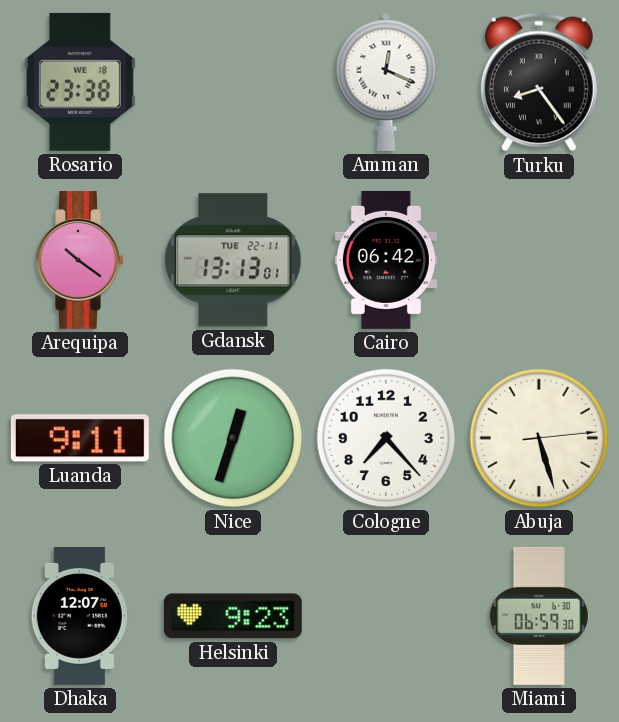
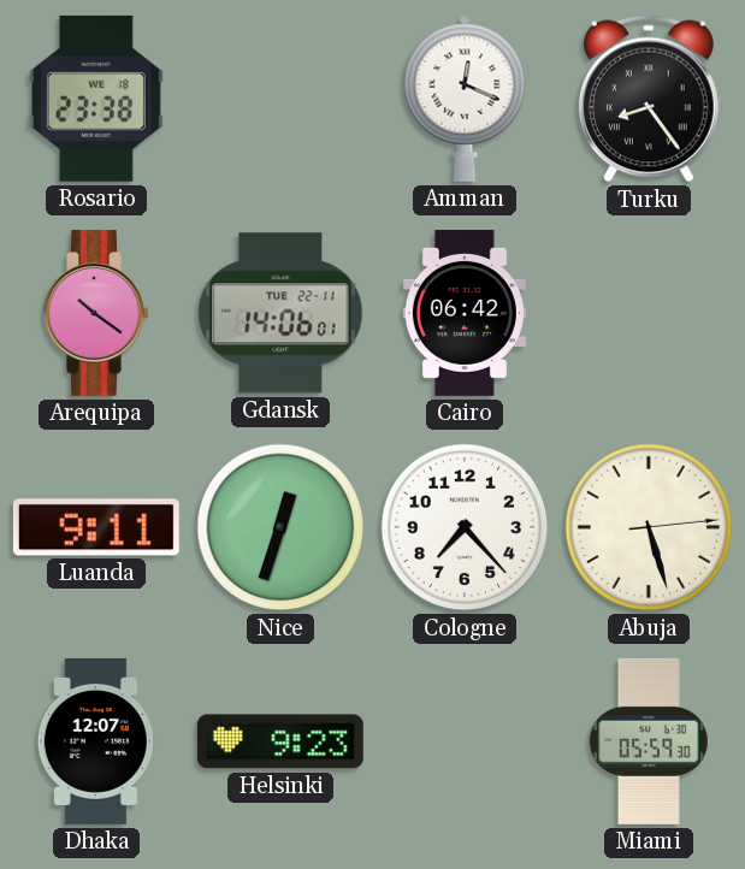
Gdansk: 13:13 -> 14:06
Miami: 06:59 -> 05:59
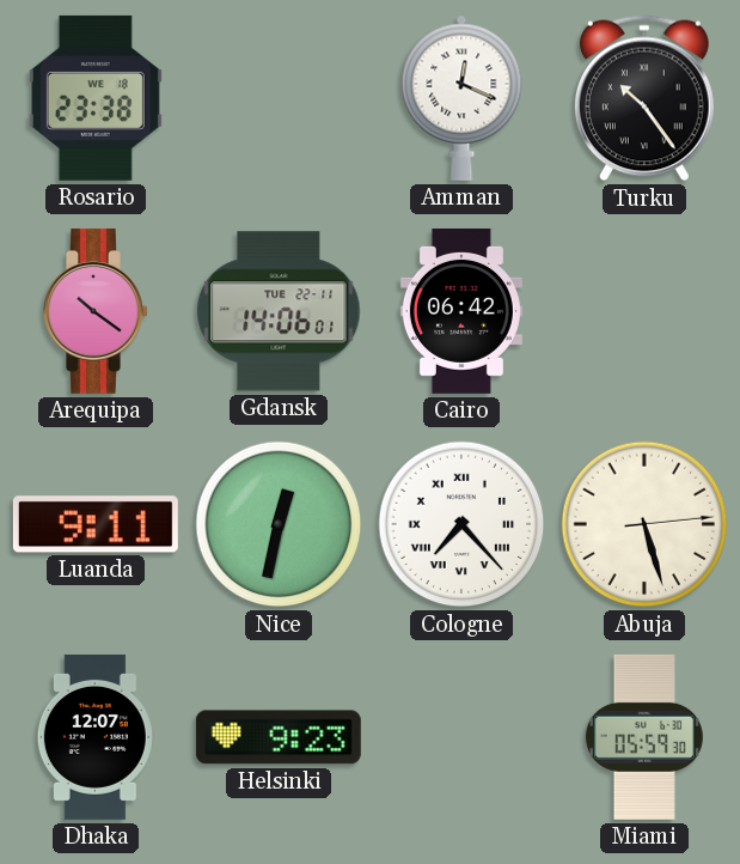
Turku: 8:24 -> 10:24
Nice: 12:33 -> 12:32
Cologne numerals: Arabic -> Roman
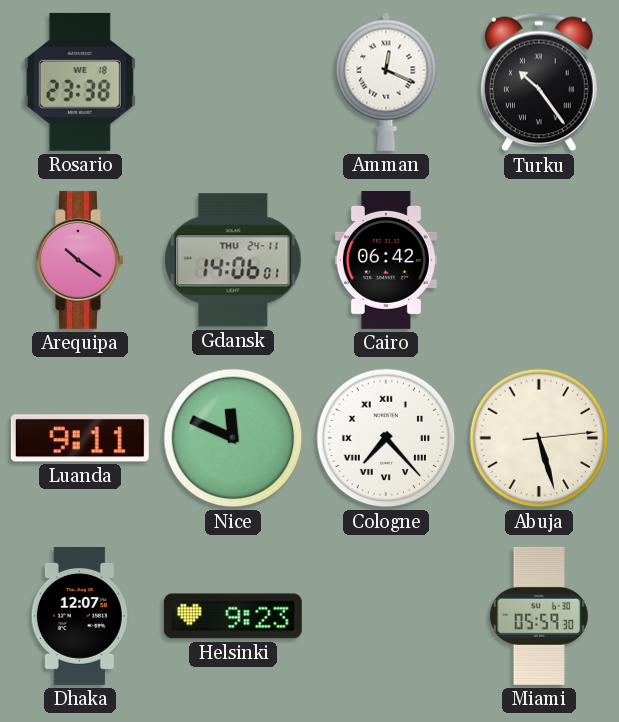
Gdansk date: TUE 22-11 -> THU 24-11
Nice: 12:32 -> 11:49
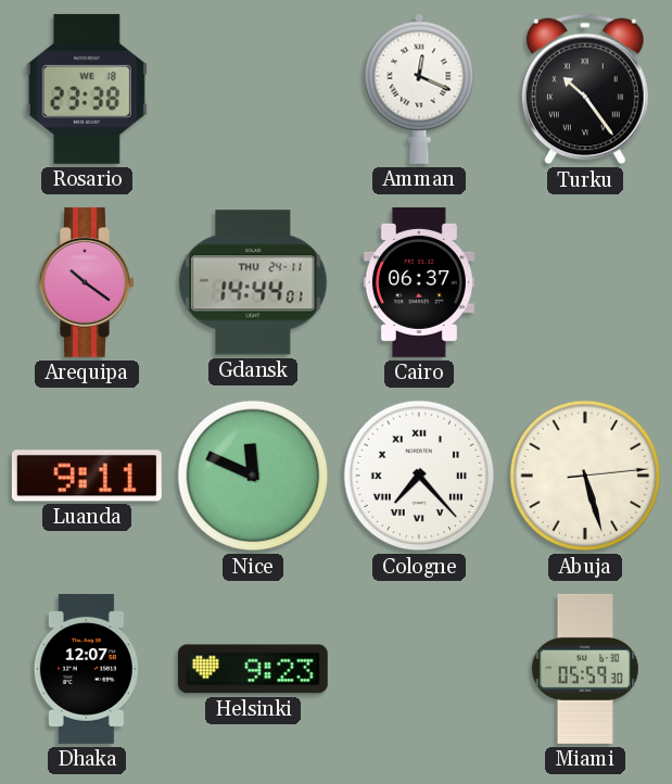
Gdansk: 14:06 -> 14:44
Cairo: 06:42 -> 06:37
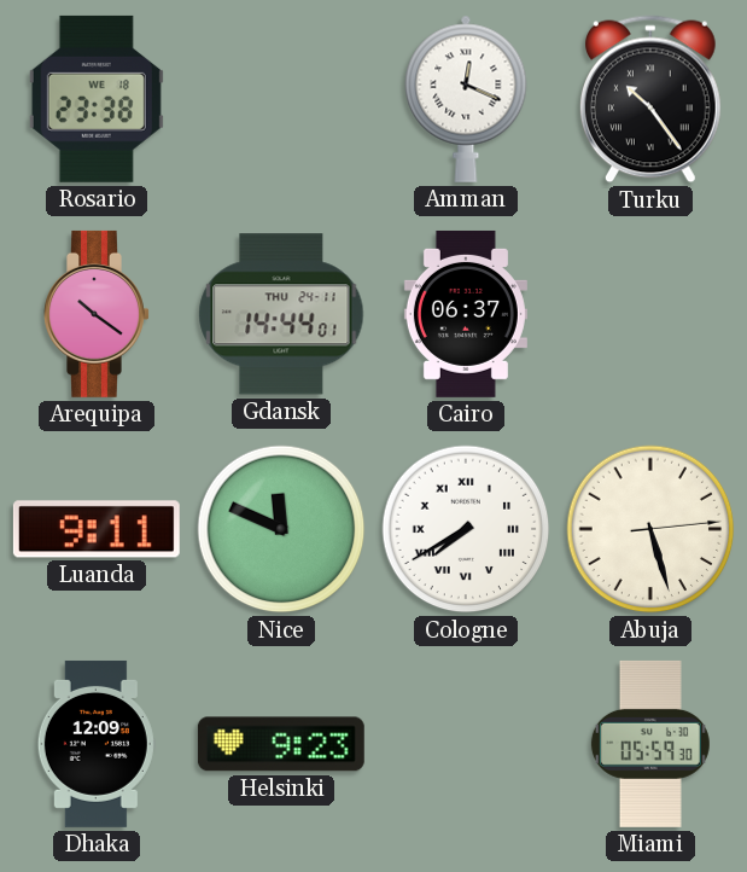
Cologne: 7:23 -> 7:40
Dhaka: 12:07 -> 12:09
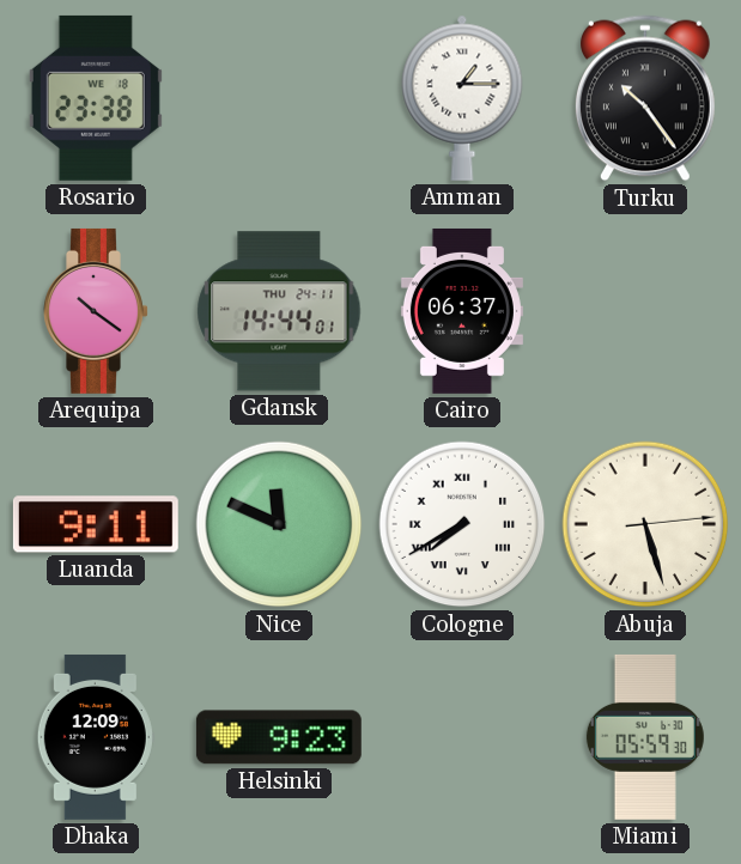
Amman: 12:19 -> 1:15
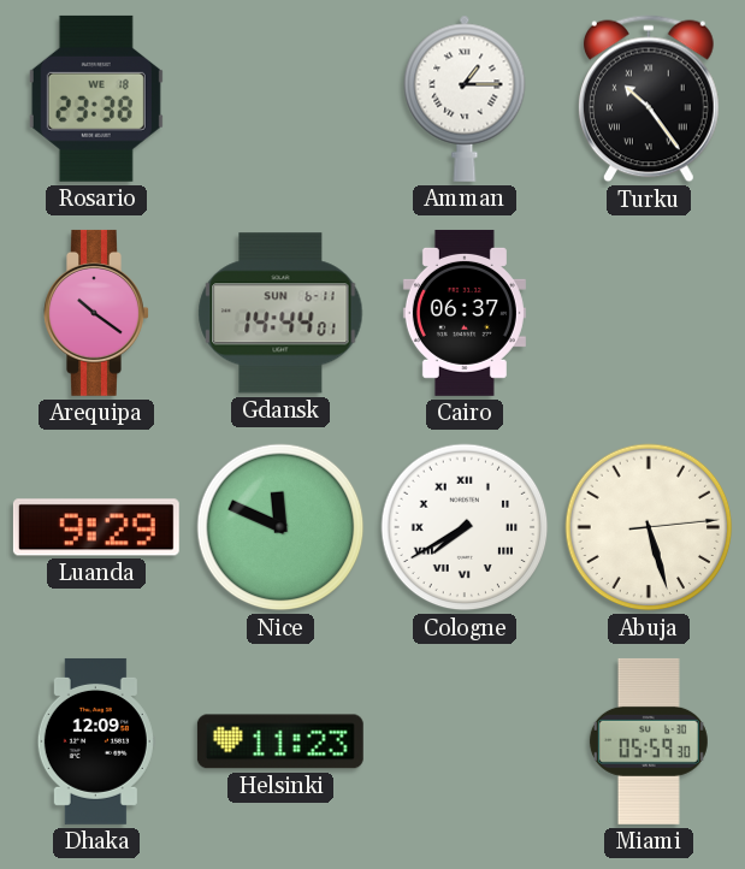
Gdansk date: THU 24-11 -> SUN 6-11
Luanda: 9:11 -> 9:29
Helsinki: 9:23 -> 11:23
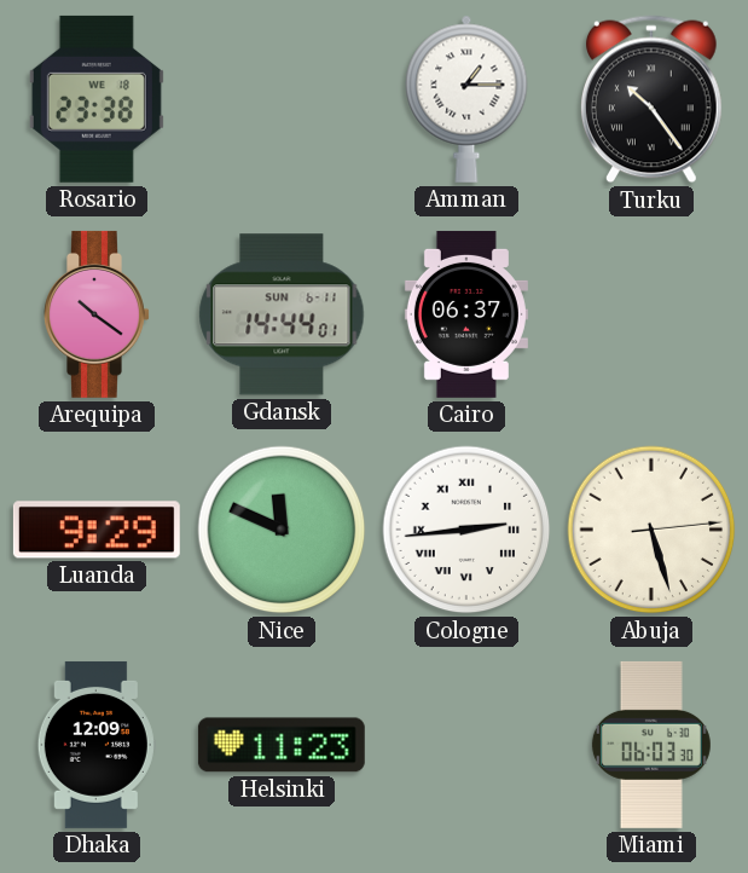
Cologne: 7:40 -> 2:44
Miami: 05:59 -> 06:03
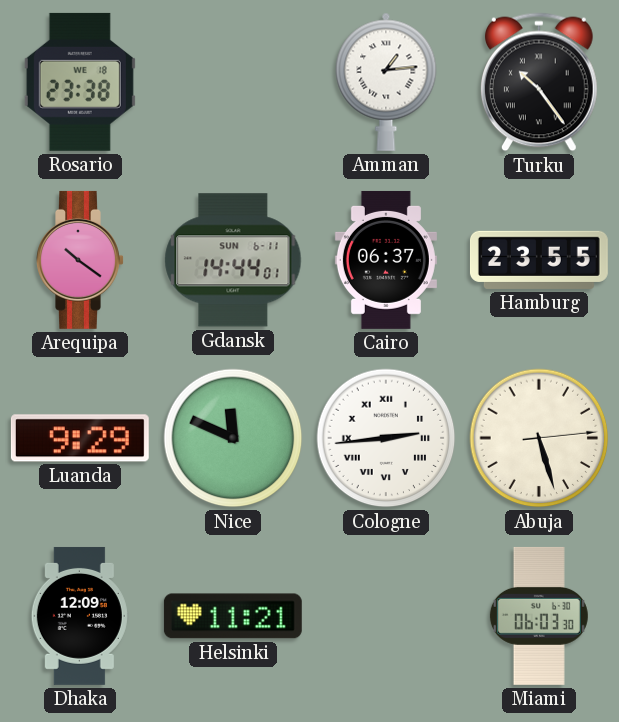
Amman: 1:15 -> 1:14
Hamburg: none -> 23:55
Helsinki: 11:23 -> 11:21
